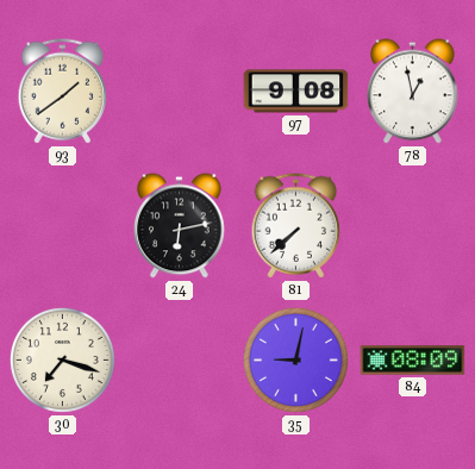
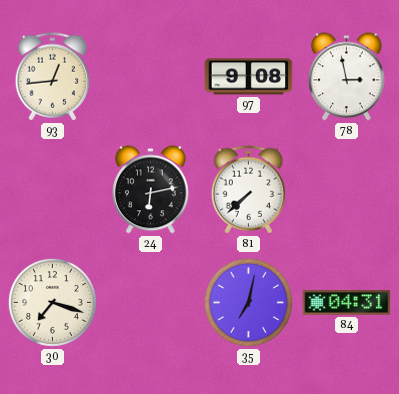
93: 1:39 -> 12:44
78: 12:58 -> 2:58
35: 9:02 -> 7:02
84: 08:09 -> 04:31
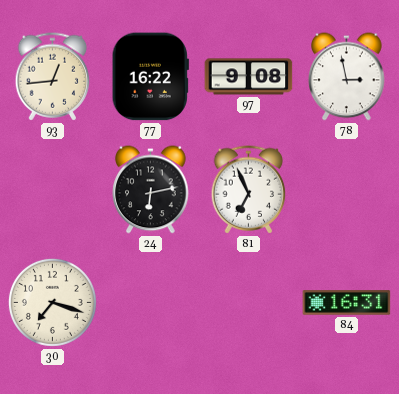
77: none -> 16:22
81: 7:38 -> 6:56
35: 7:02 -> none
84: 04:31 -> 16:31
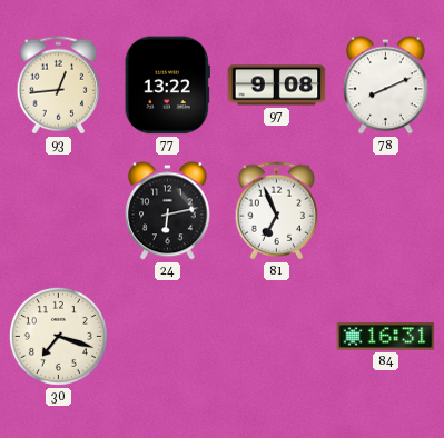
77: 16:22 -> 13:22
78: 2:58 -> 8:11
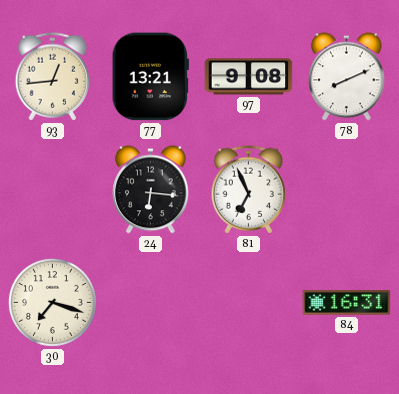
77: 13:22 -> 13:21
24: 6:13 -> 6:16
